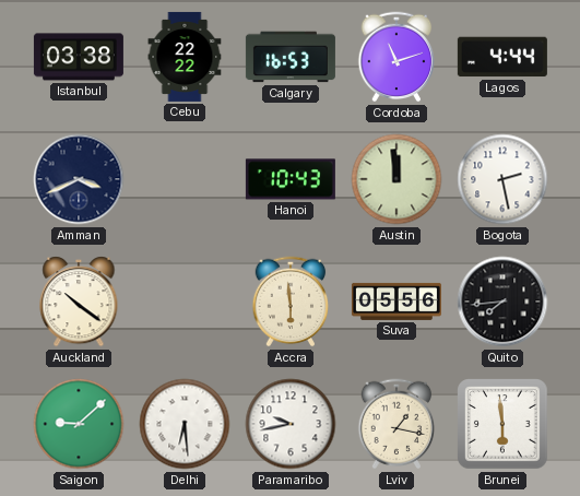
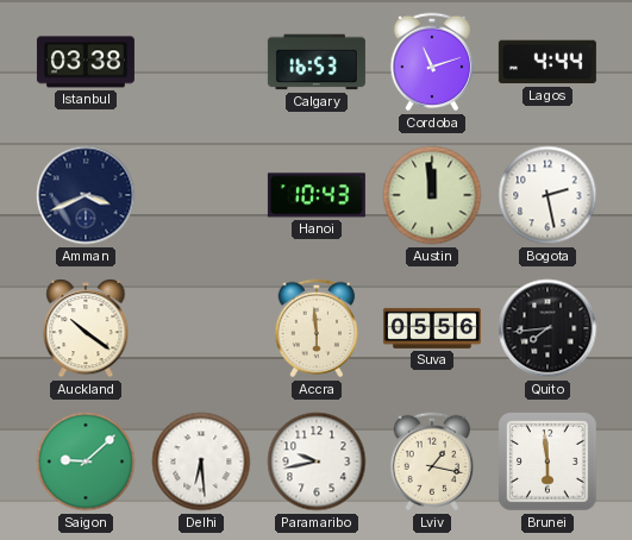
Cebu: 22:22 -> none
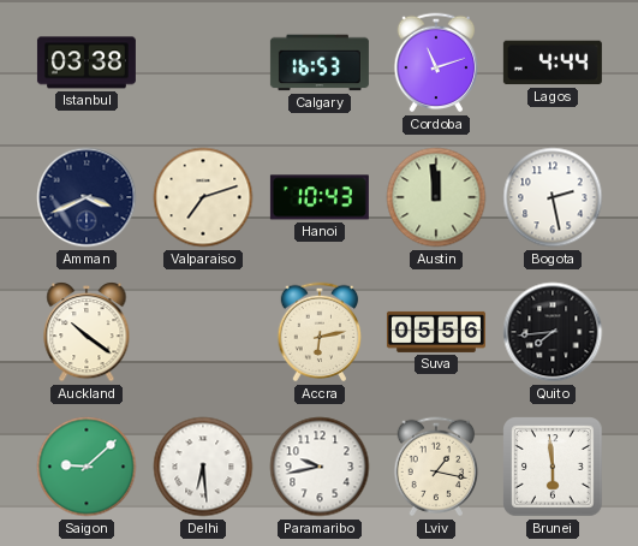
Valparaiso: none -> 7:12
Accra: 5:59 -> 6:13
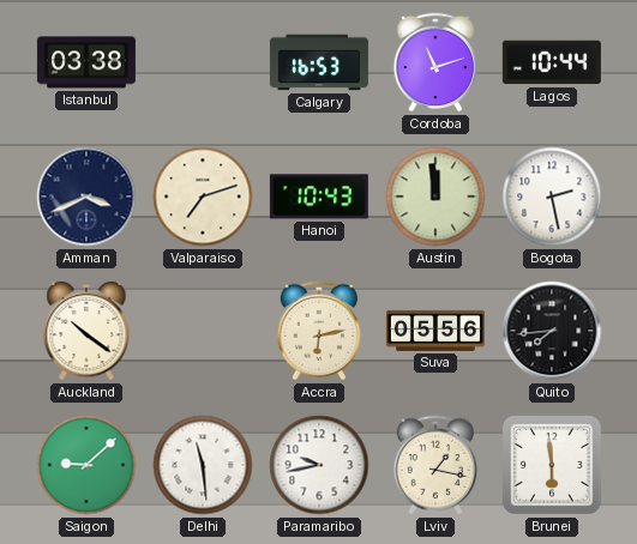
Lagos: 4:44 -> 10:44
Delhi: 6:29 -> 11:29
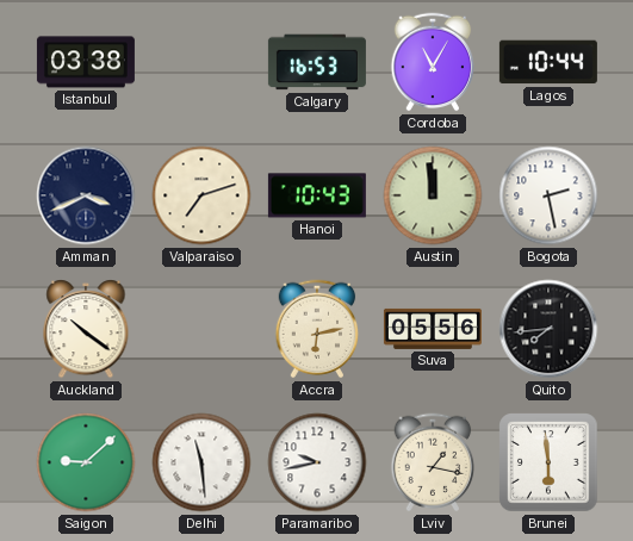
Cordoba: 11:12 -> 11:05
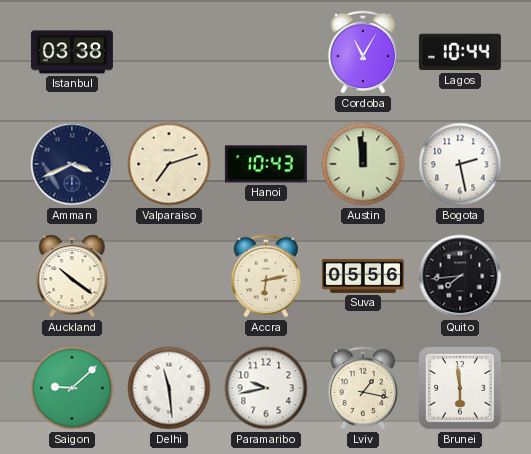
Calgary: 16:53 -> none
